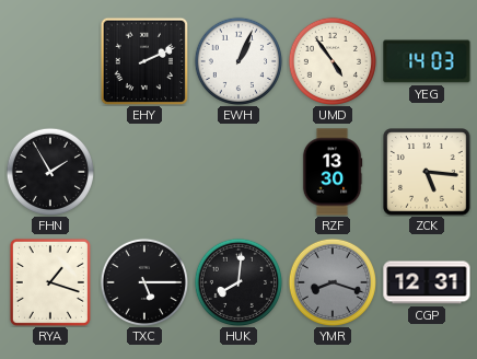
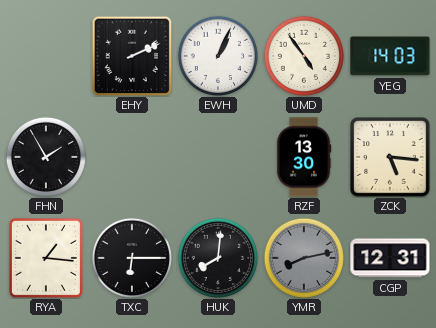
RYA: 1:18 -> 1:16
TXC: 5:15 -> 6:15
YMR: 8:18 -> 8:13
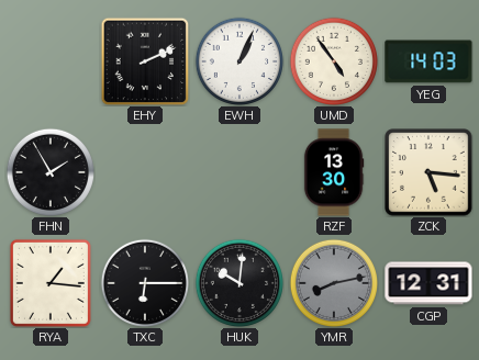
HUK: 8:01 -> 10:01
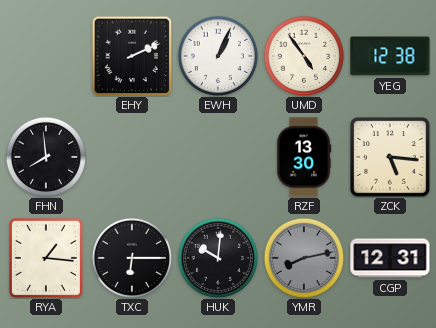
YEG: 14:03 -> 12:38
FHN: 1:55 -> 7:59
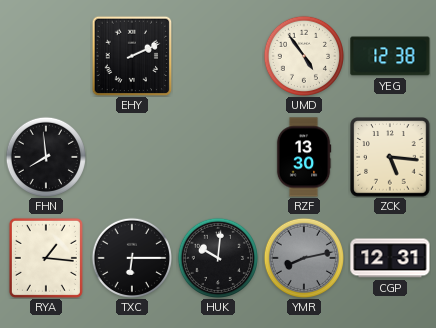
EWH: 1:04 -> none
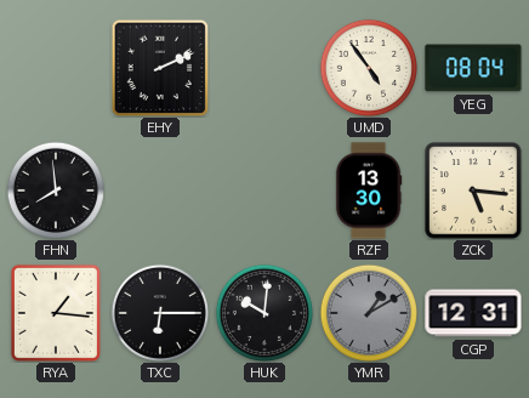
YEG: 12:38 -> 08:04
YMR: 8:13 -> 1:10
